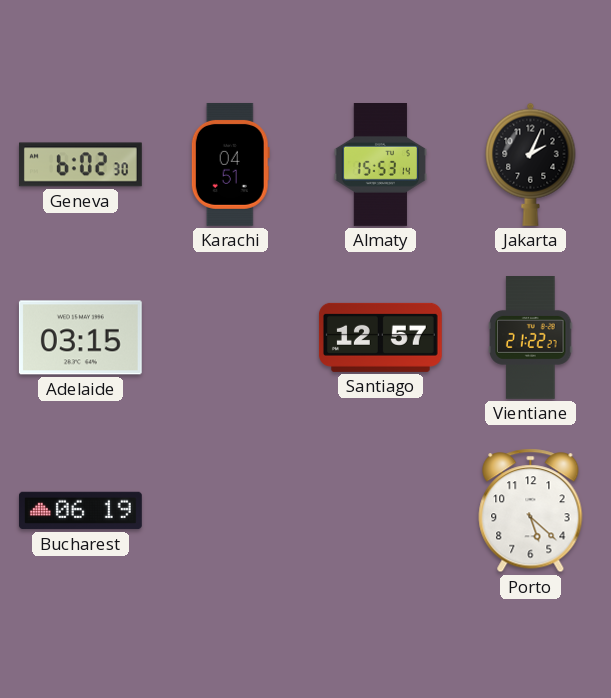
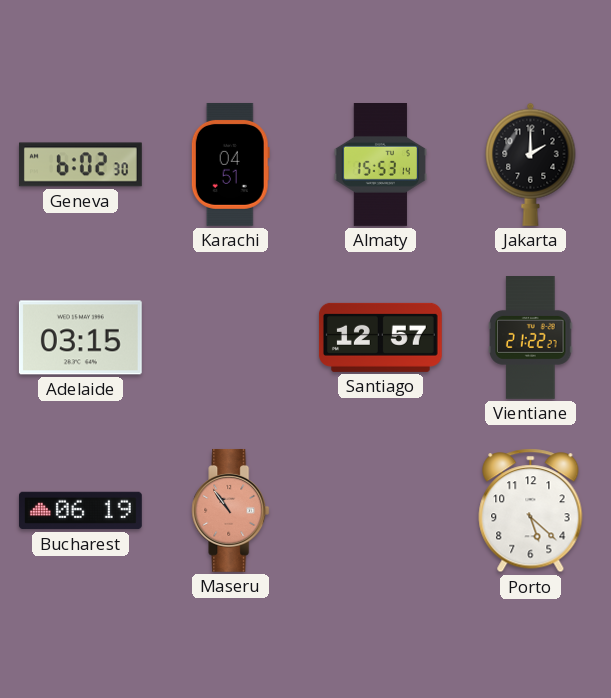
Jakarta: 2:04 -> 2:00
Maseru: none -> 10:54
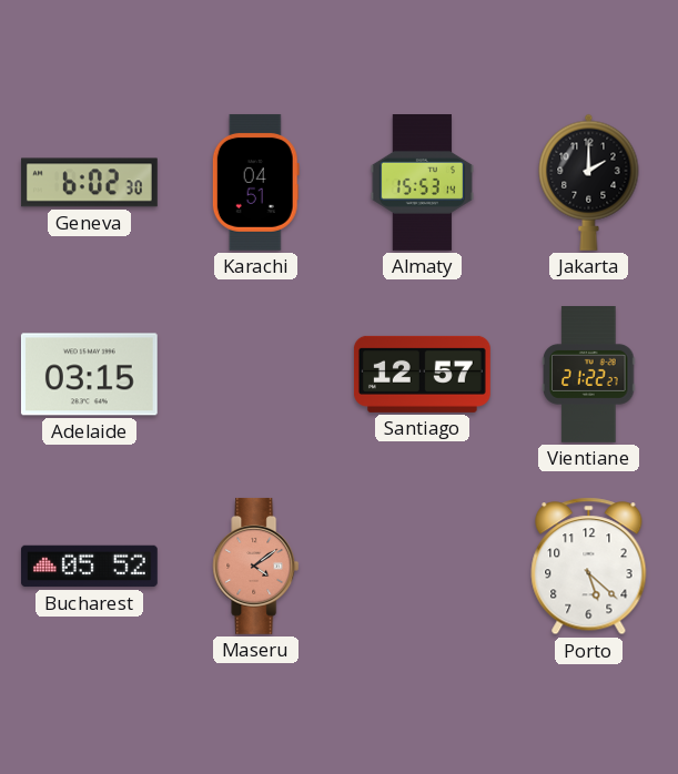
Bucharest: 06:19 -> 05:52
Maseru: 10:54 -> 4:09
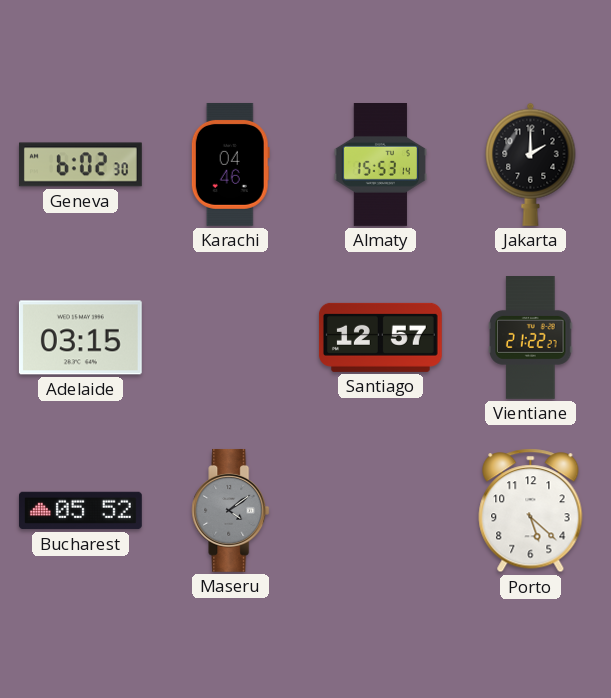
Karachi: 04:51 -> 04:46
Maseru dial: salmon -> grey
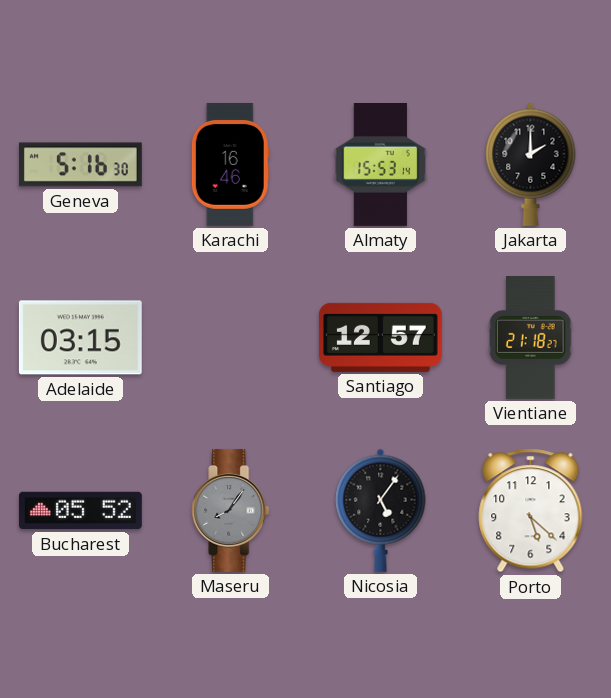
Geneva: 6:02 -> 5:16
Karachi: 04:46 -> 16:46
Vientiane: 21:22 -> 21:18
Maseru: 4:09 -> 8:06
Nicosia: none -> 5:06
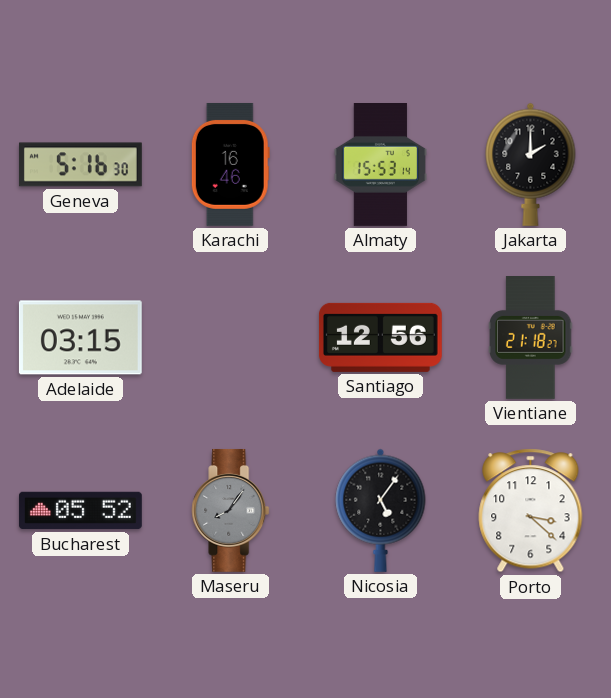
Santiago: 12:57 -> 12:56
Porto: 5:22 -> 3:22
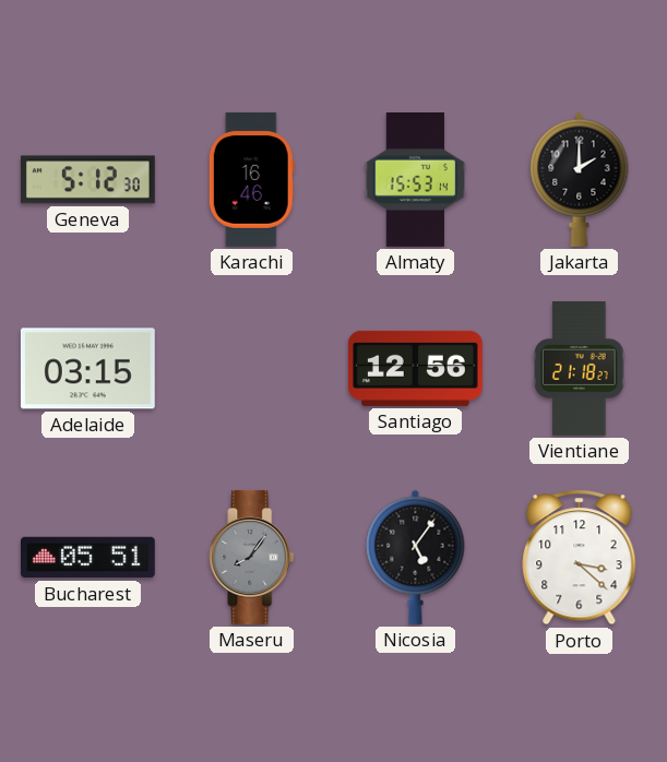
Geneva: 5:16 -> 5:12
Bucharest: 05:52 -> 05:51
